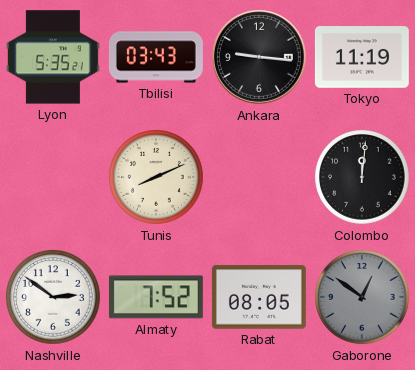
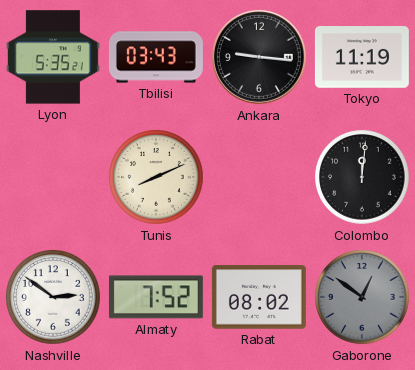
Rabat: 08:05 -> 08:02
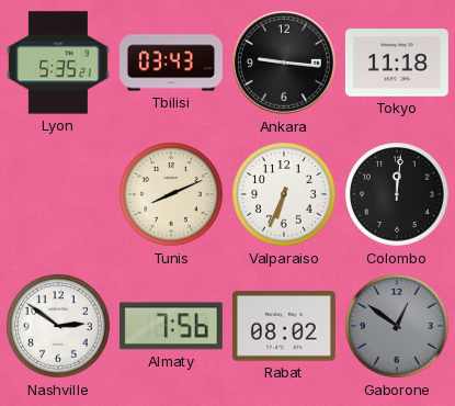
Tokyo: 11:19 -> 11:18
Valparaiso: none -> 6:34
Almaty: 7:52 -> 7:56
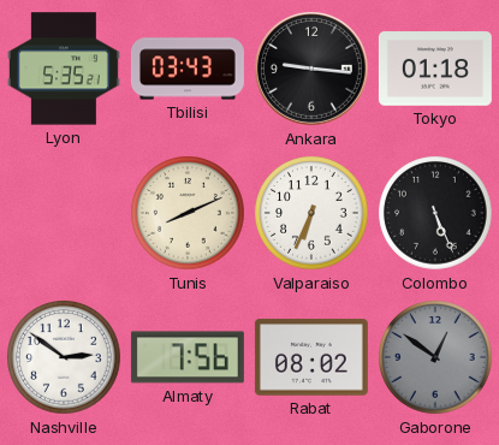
Tokyo: 11:18 -> 01:18
Colombo: 12:01 -> 5:26
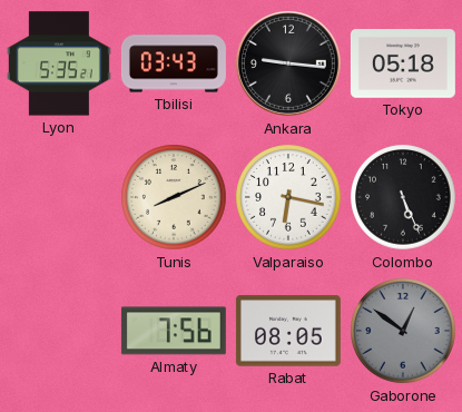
Tokyo: 01:18 -> 05:18
Valparaiso: 6:34 -> 6:17
Nashville: 2:51 -> none
Rabat: 08:02 -> 08:05
